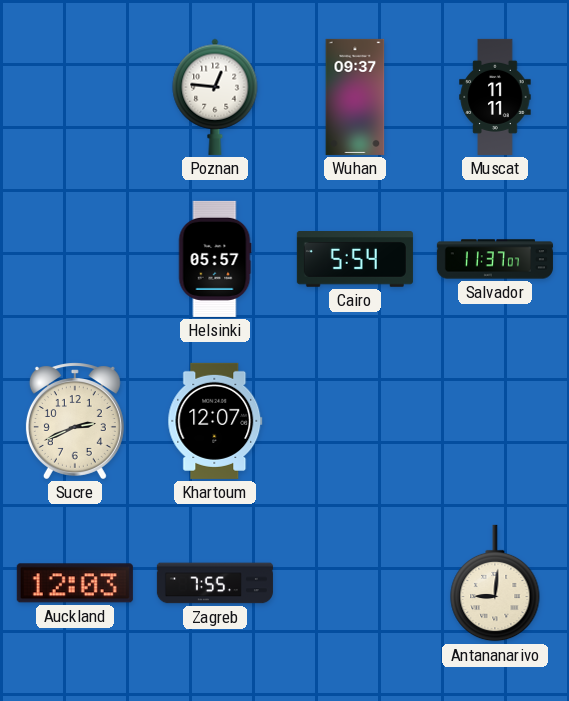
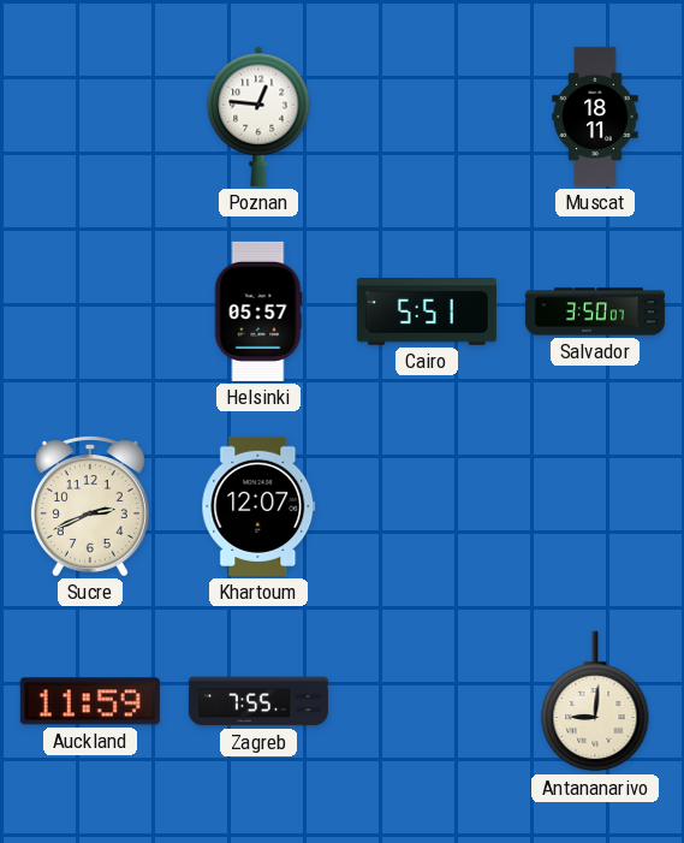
Wuhan: 09:37 -> none
Muscat: 11:11 -> 18:11
Cairo: 5:54 -> 5:51
Salvador: 11:37 -> 3:50
Auckland: 12:03 -> 11:59
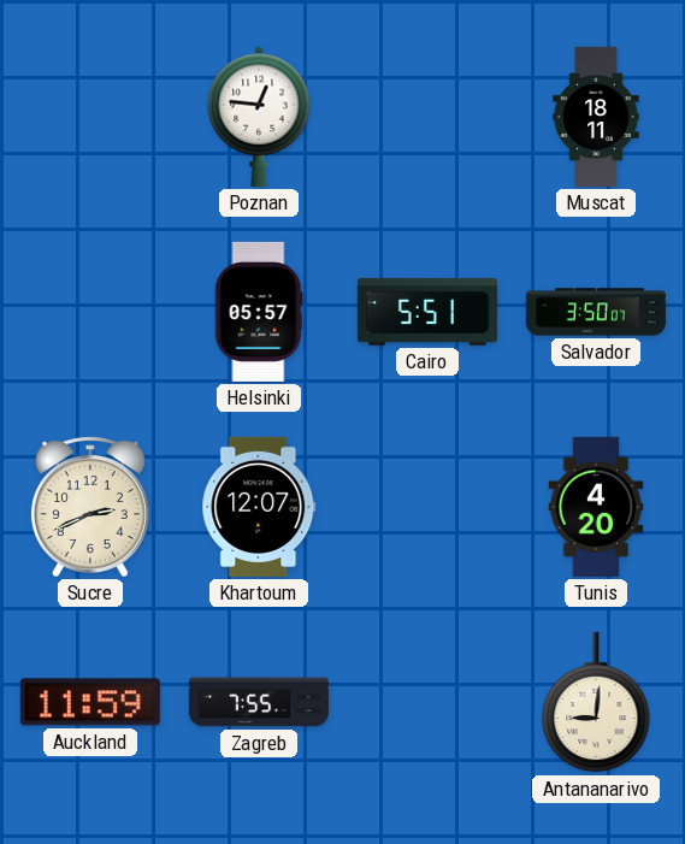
Tunis: none -> 4:20
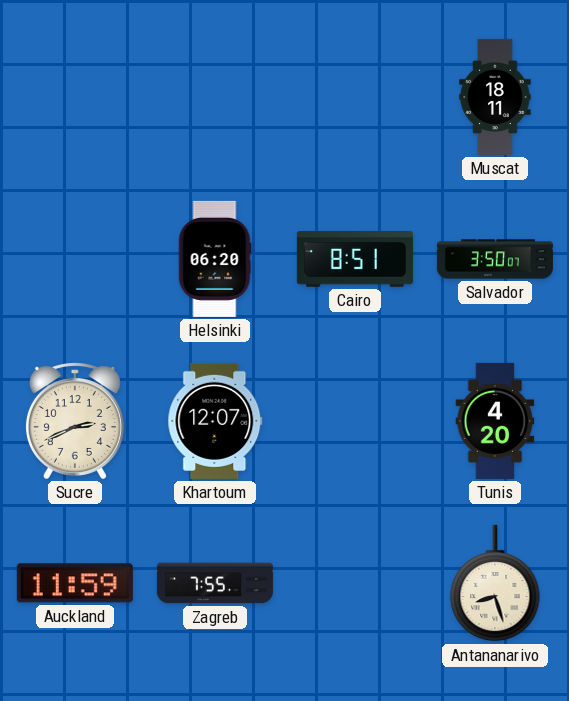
Poznan: 12:46 -> none
Helsinki: 05:57 -> 06:20
Cairo: 5:51 -> 8:51
Antananarivo: 9:01 -> 8:27
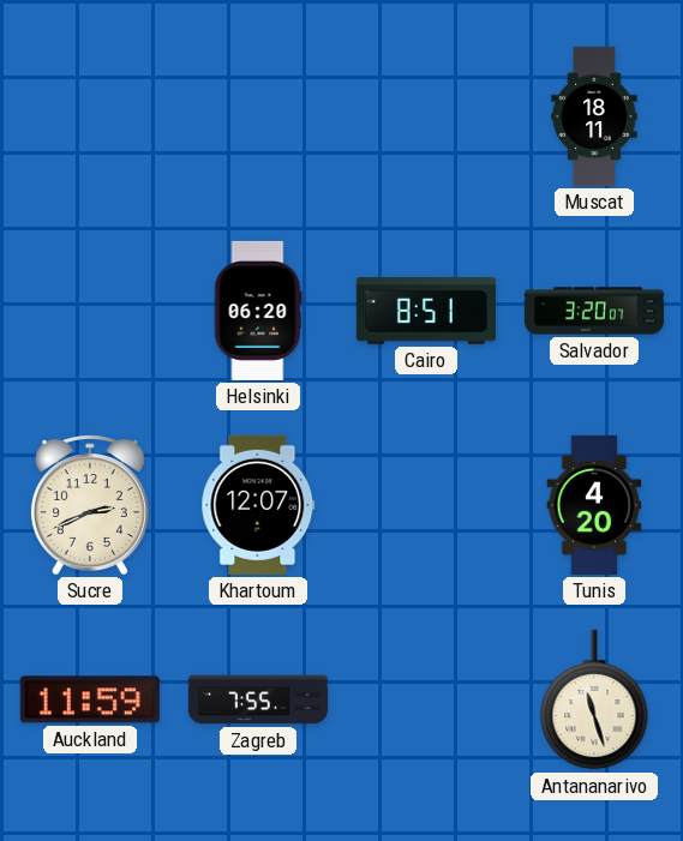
Salvador: 3:50 -> 3:20
Antananarivo: 8:27 -> 11:27
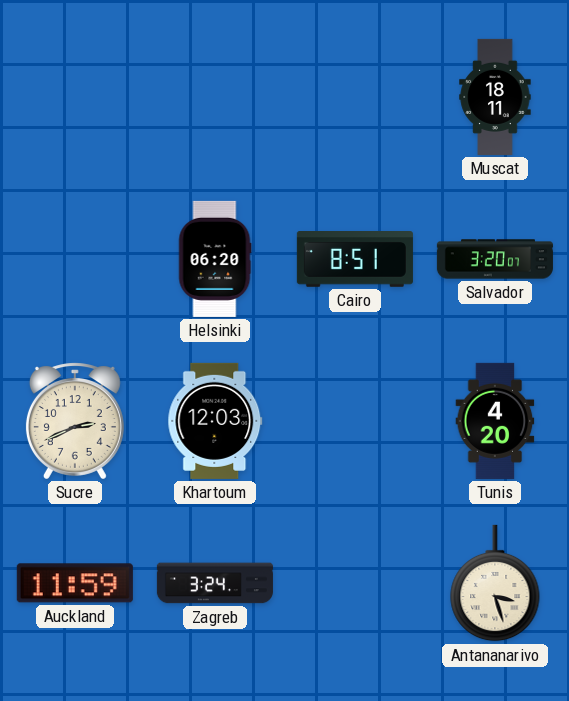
Khartoum: 12:07 -> 12:03
Zagreb: 7:55 -> 3:24
Antananarivo: 11:27 -> 3:27
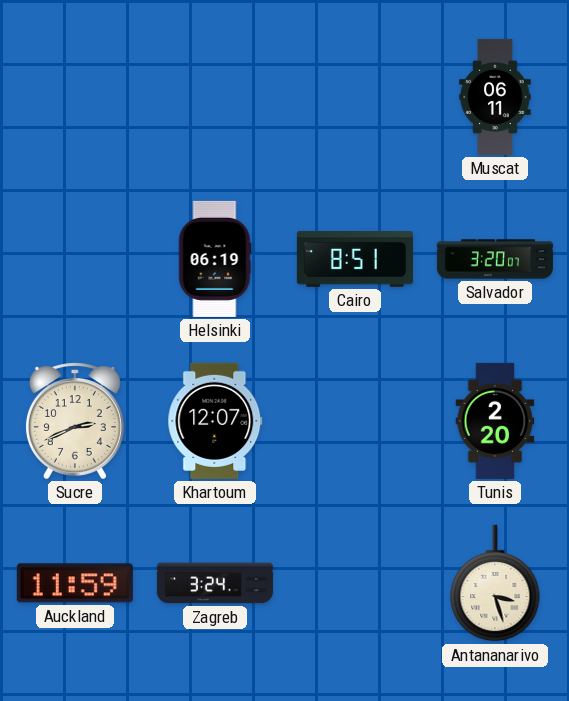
Muscat: 18:11 -> 06:11
Helsinki: 06:20 -> 06:19
Khartoum: 12:03 -> 12:07
Tunis: 4:20 -> 2:20
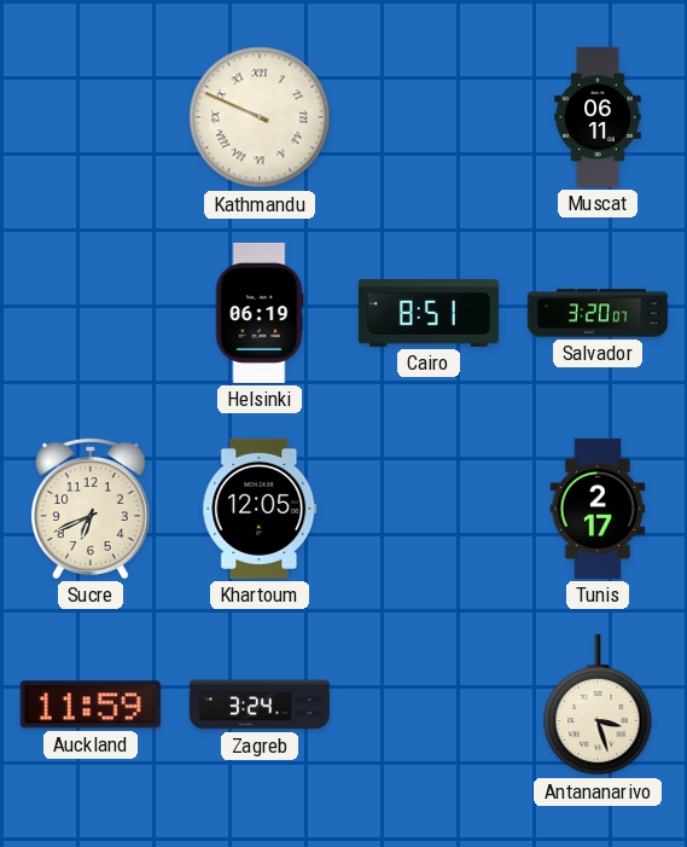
Kathmandu: none -> 9:49
Sucre: 2:41 -> 6:41
Khartoum: 12:07 -> 12:05
Tunis: 2:20 -> 2:17
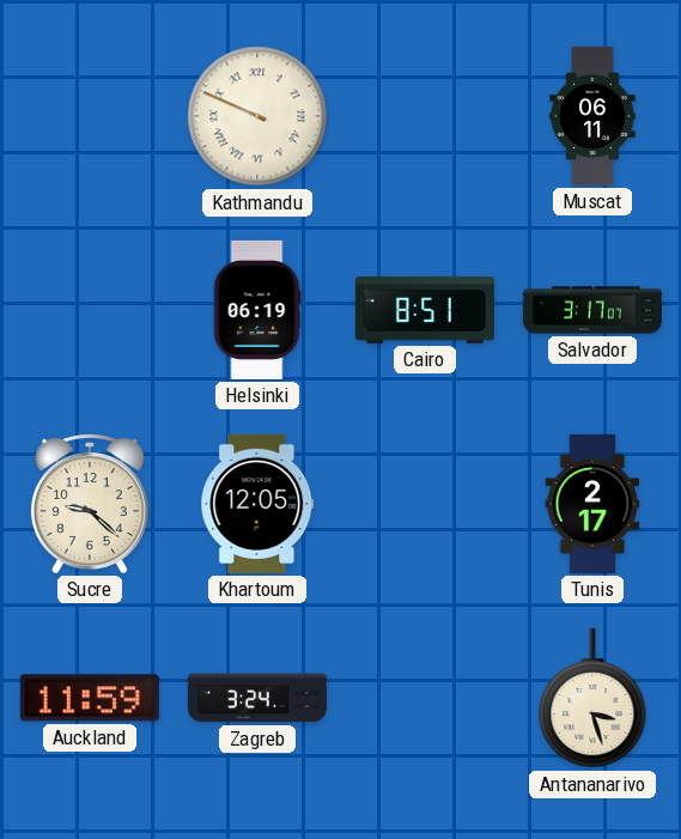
Salvador: 3:20 -> 3:17
Sucre: 6:41 -> 9:22
